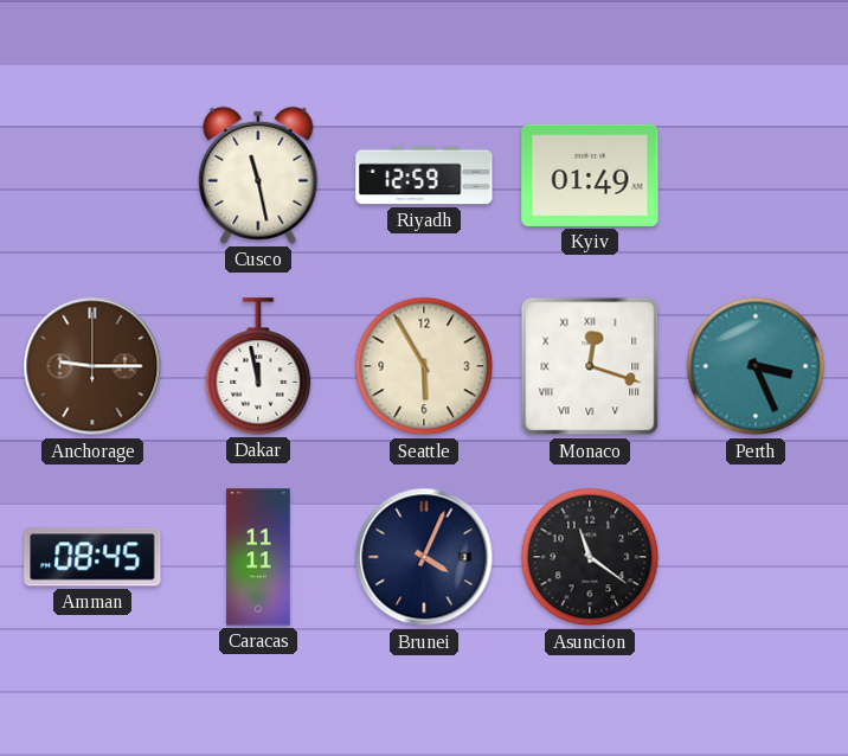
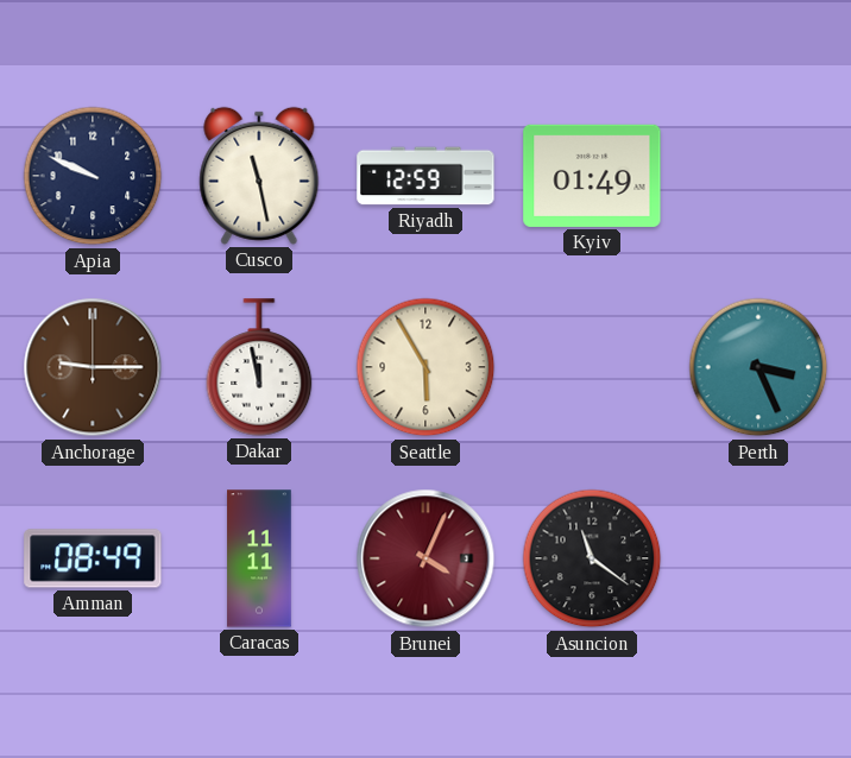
Apia: none -> 9:49
Monaco: 12:18 -> none
Amman: 08:45 -> 08:49
Brunei dial: navy -> burgundy
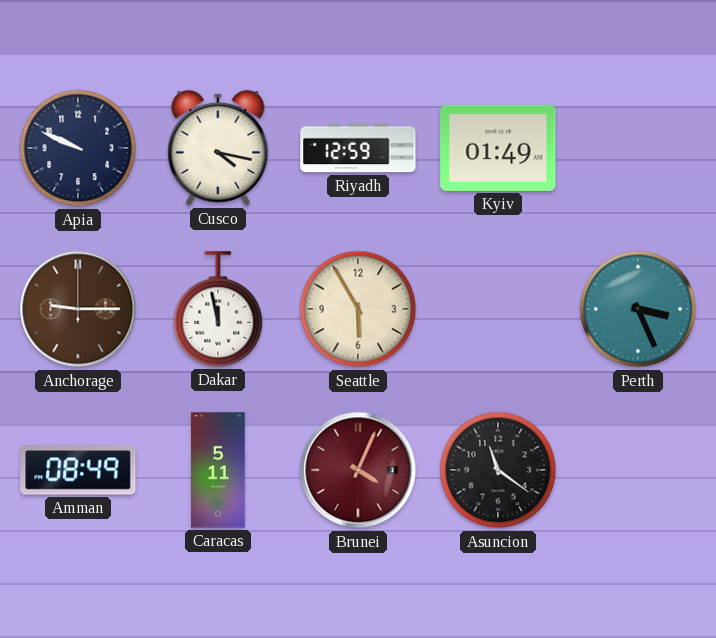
Cusco: 11:28 -> 4:17
Caracas: 11:11 -> 5:11
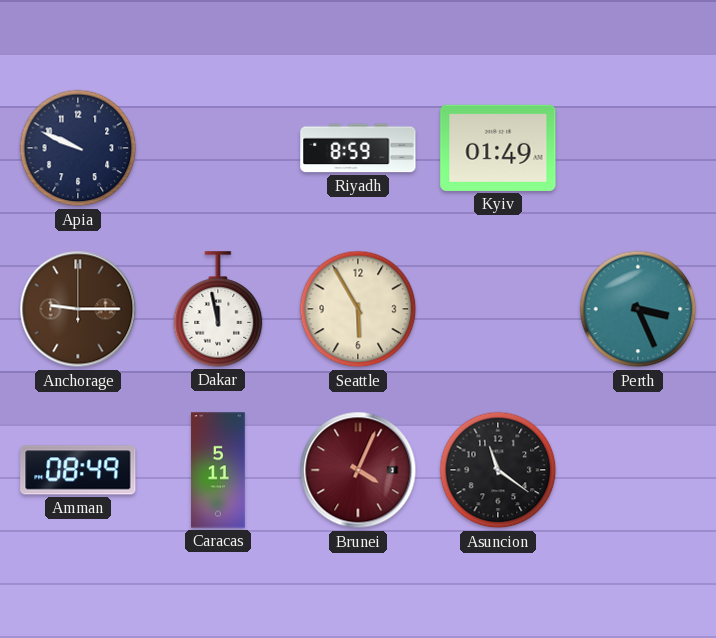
Cusco: 4:17 -> none
Riyadh: 12:59 -> 8:59
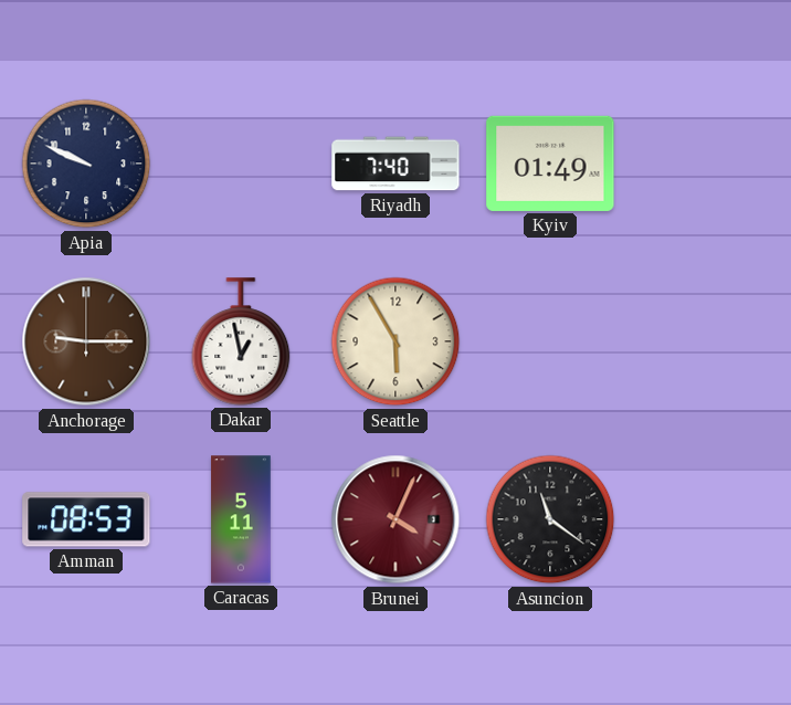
Riyadh: 8:59 -> 7:40
Dakar: 11:58 -> 12:58
Perth: 3:26 -> none
Amman: 08:49 -> 08:53
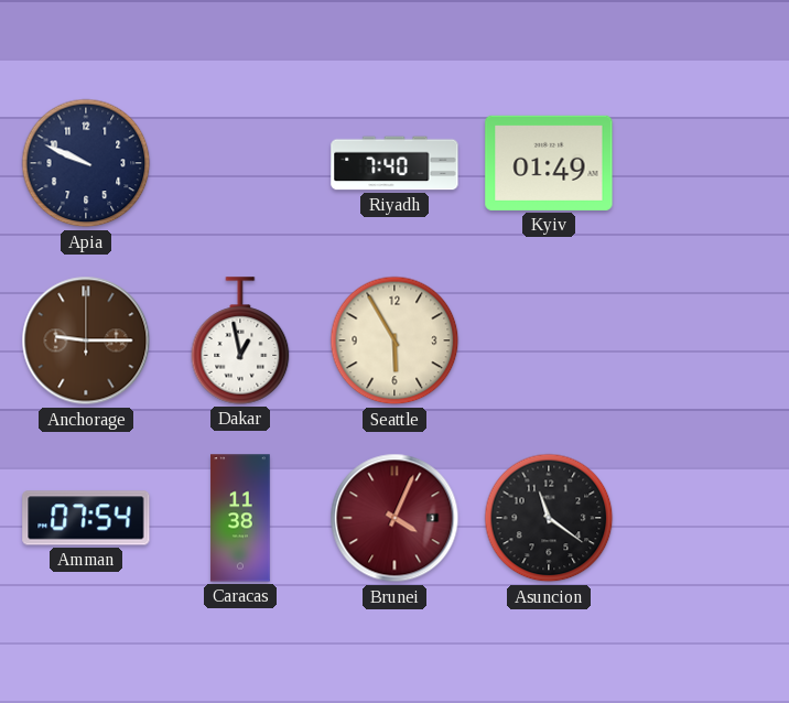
Amman: 08:53 -> 07:54
Caracas: 5:11 -> 11:38
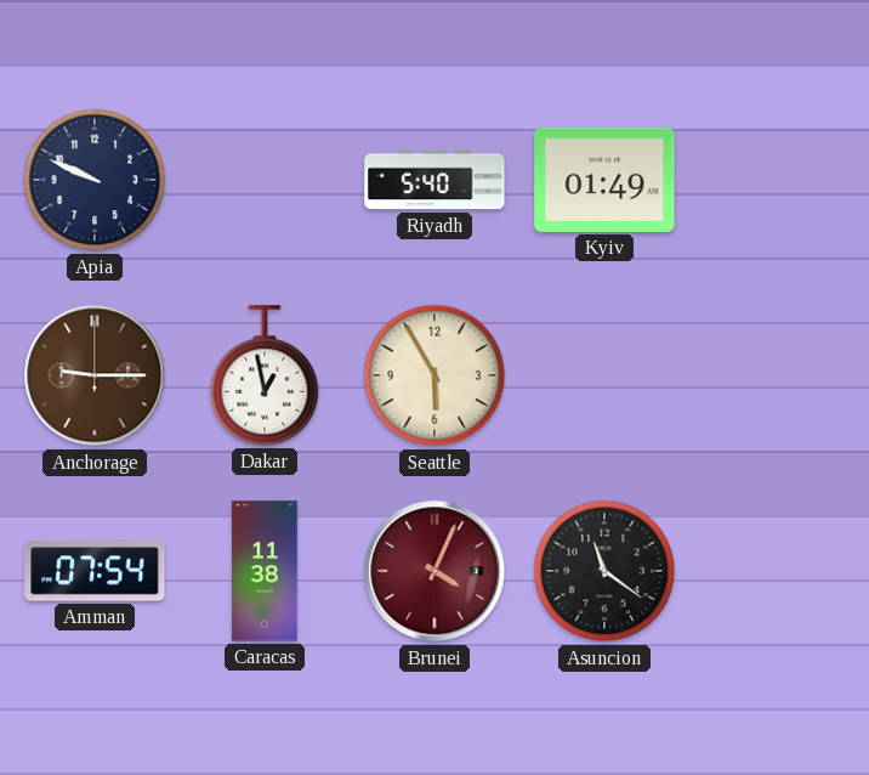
Riyadh: 7:40 -> 5:40
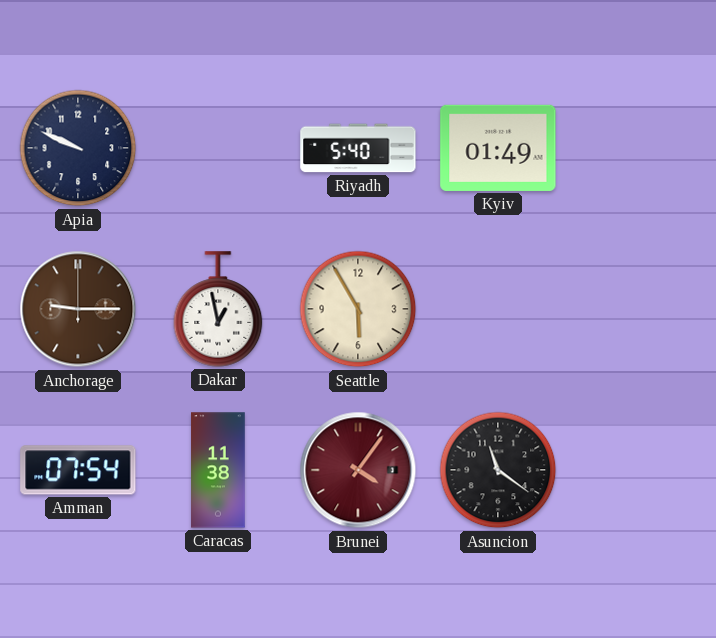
Brunei: 4:04 -> 4:06
